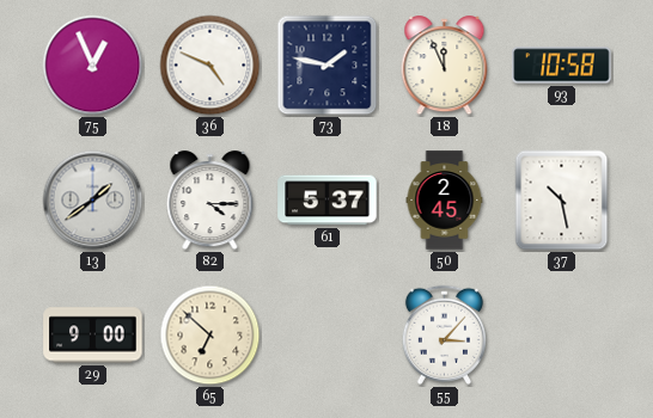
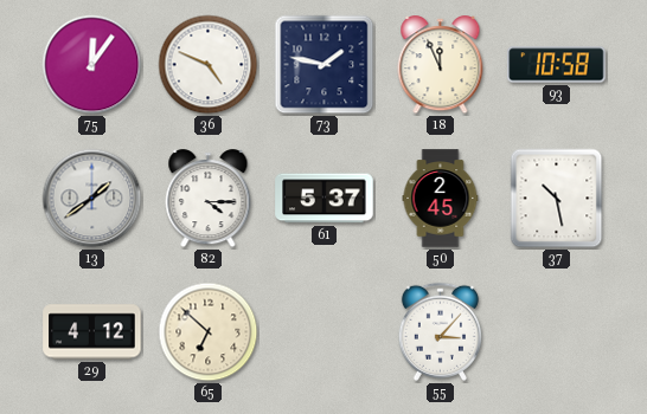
75: 12:56 -> 12:06
29: 9:00 -> 4:12
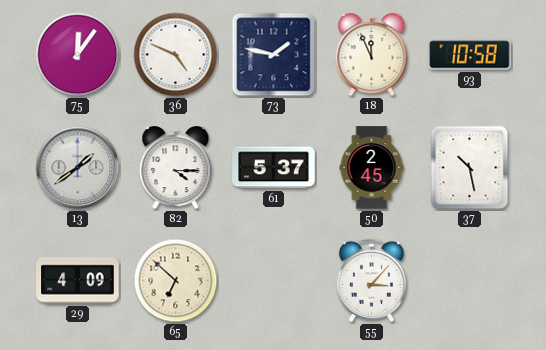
29: 4:12 -> 4:09
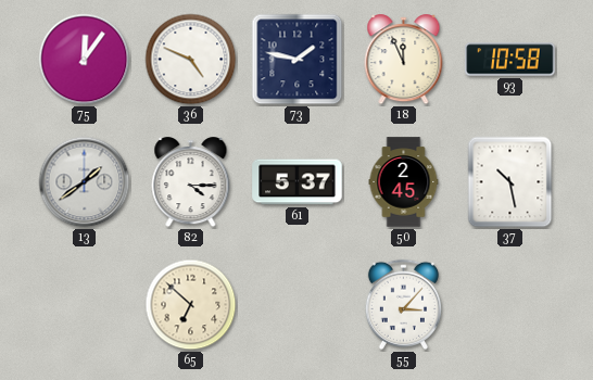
29: 4:09 -> none
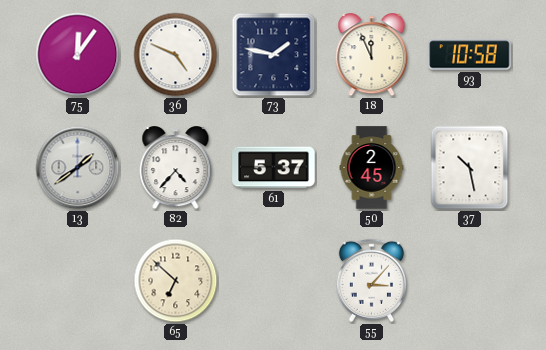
82: 4:15 -> 4:37
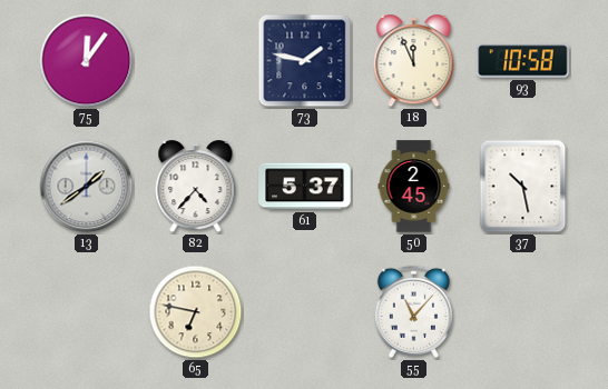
36: 4:49 -> none
65: 6:52 -> 6:47
55: 3:07 -> 11:07
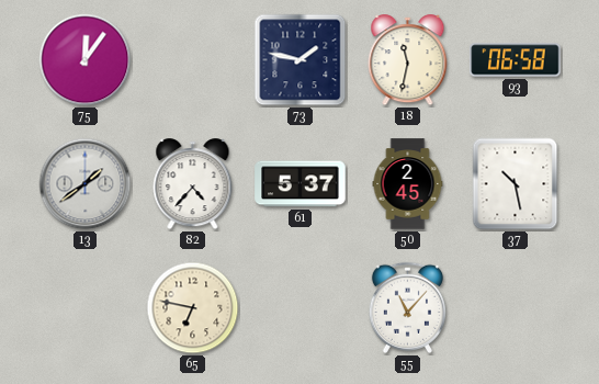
18: 11:56 -> 11:32
93: 10:58 -> 06:58
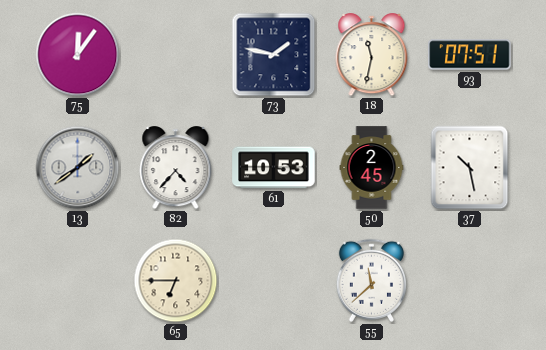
93: 06:58 -> 07:51
61: 5:37 -> 10:53
65: 6:47 -> 6:45
55: 11:07 -> 11:38
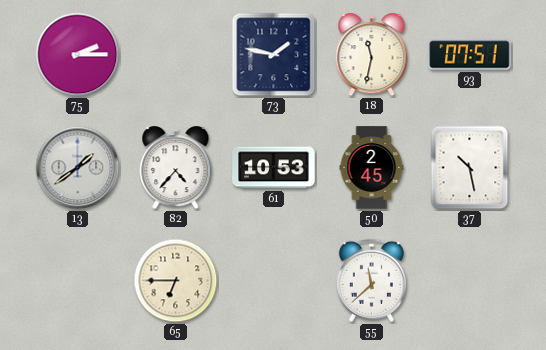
75: 12:06 -> 2:15
